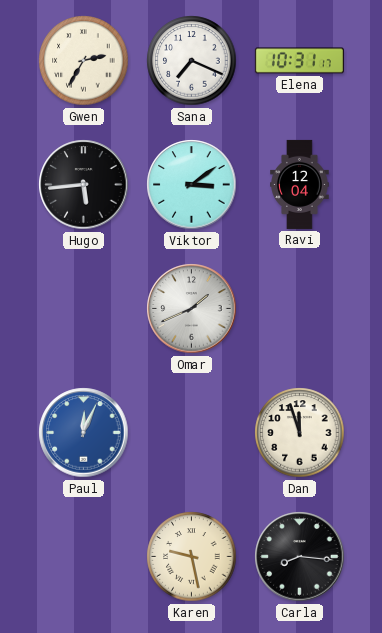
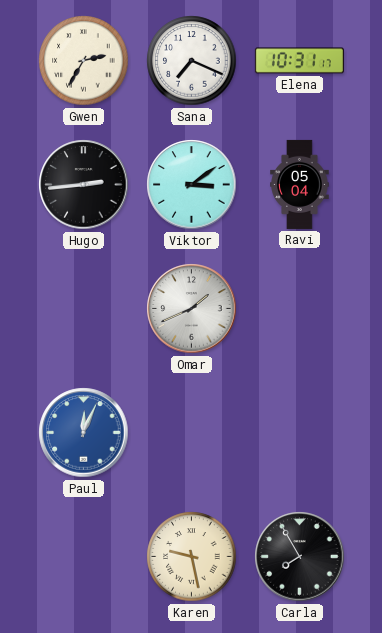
Hugo: 5:44 -> 2:44
Ravi: 12:04 -> 05:04
Dan: 11:57 -> none
Carla: 8:16 -> 7:55
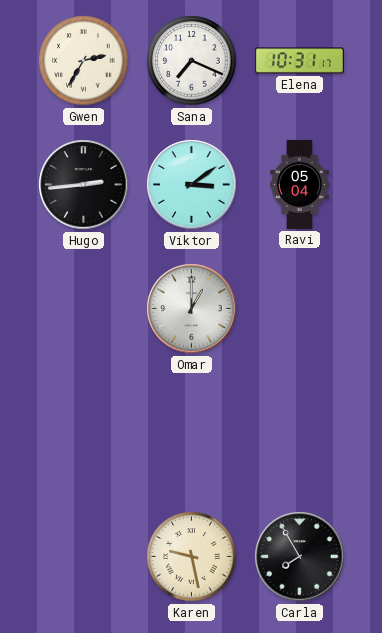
Omar: 1:41 -> 1:00
Paul: 12:04 -> none
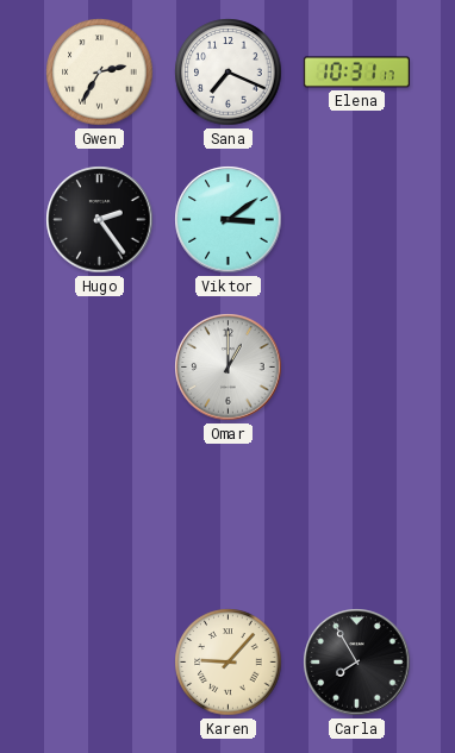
Hugo: 2:44 -> 2:24
Ravi: 05:04 -> none
Karen: 9:28 -> 9:07
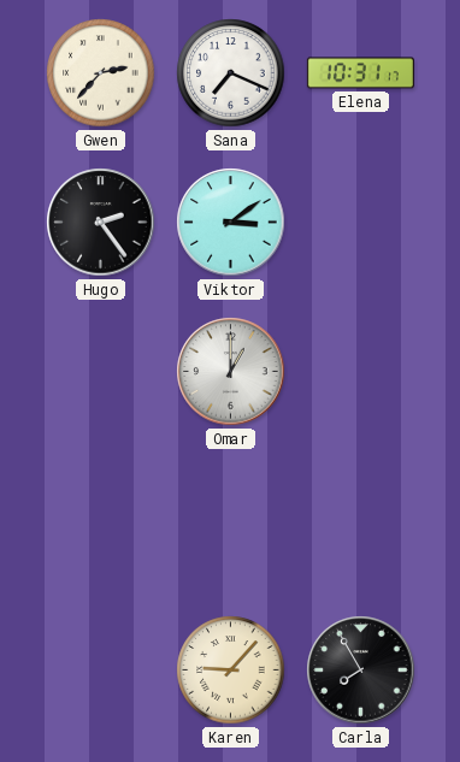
Gwen: 2:35 -> 2:37
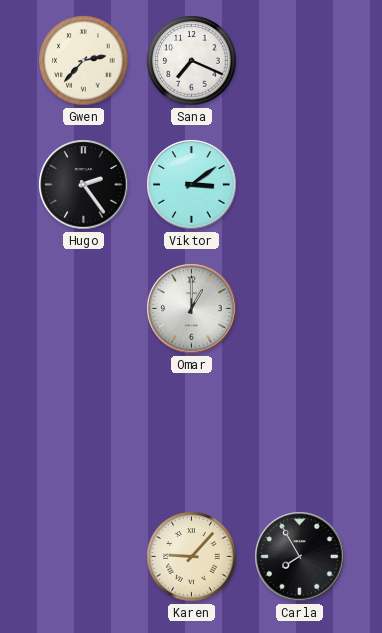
Elena: 10:31 -> none
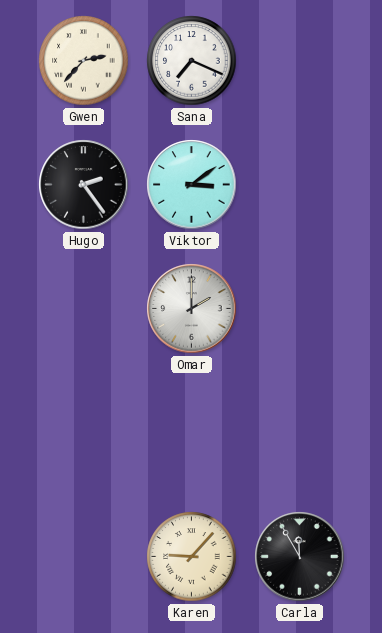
Omar: 1:00 -> 2:00
Carla: 7:55 -> 11:55
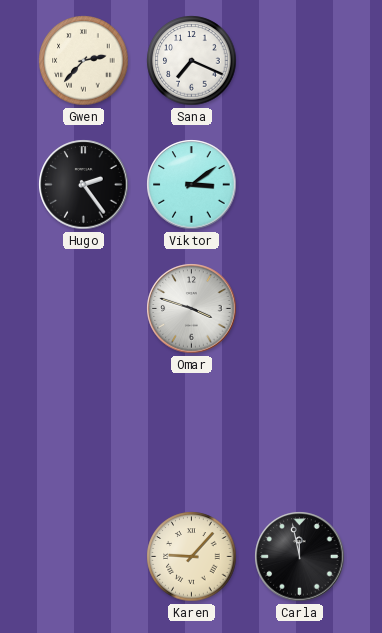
Omar: 2:00 -> 3:48
Carla: 11:55 -> 11:58
